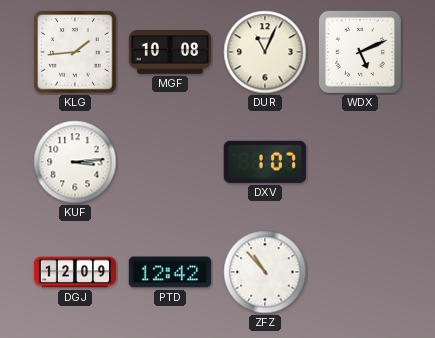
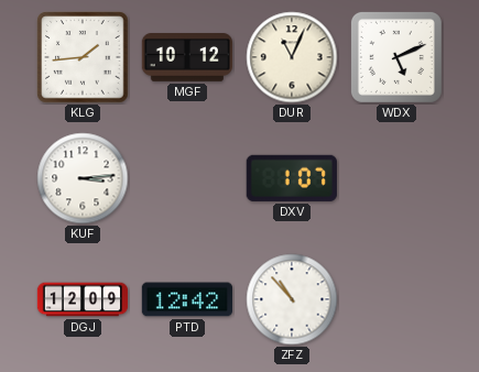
MGF: 10:08 -> 10:12
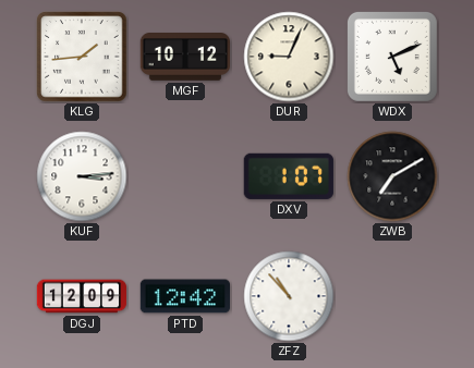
DUR: 11:04 -> 9:04
ZWB: none -> 7:10
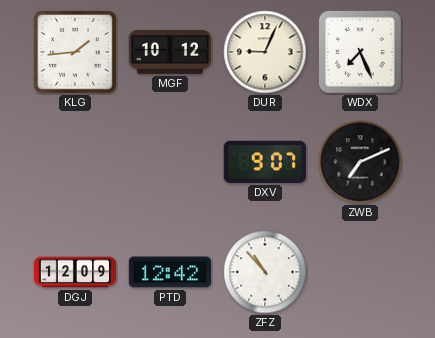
WDX: 5:11 -> 7:26
KUF: 3:14 -> none
DXV: 1:07 -> 9:07
ZWB: 7:10 -> 7:11
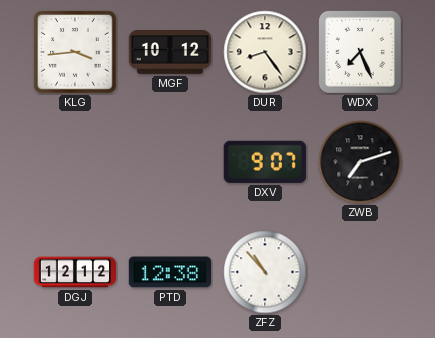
KLG: 1:44 -> 3:44
DUR: 9:04 -> 8:24
ZWB: 7:11 -> 7:12
DGJ: 12:09 -> 12:12
PTD: 12:42 -> 12:38
